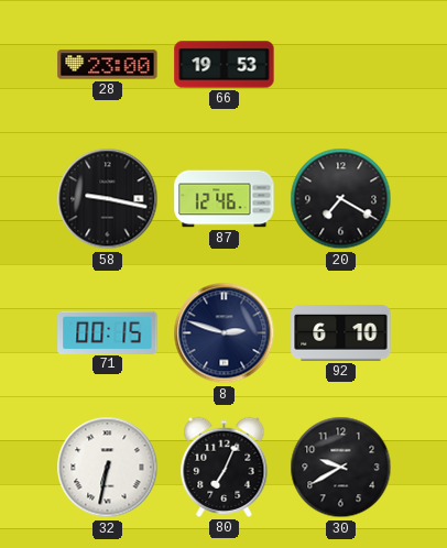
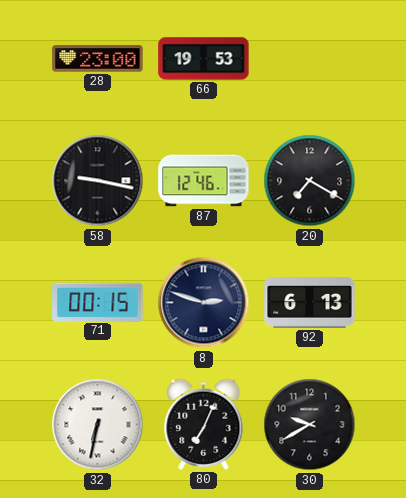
92: 6:10 -> 6:13
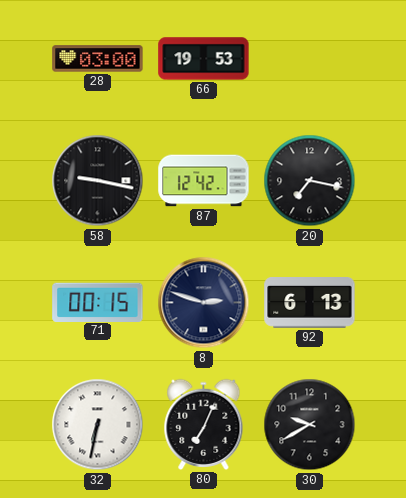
28: 23:00 -> 03:00
87: 12:46 -> 12:42
20: 7:20 -> 7:17
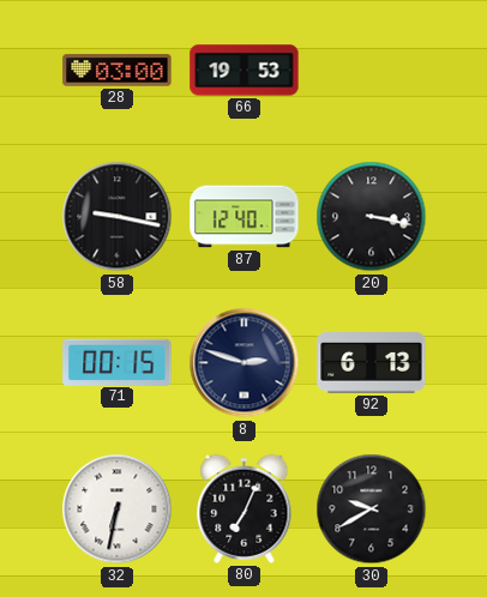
87: 12:42 -> 12:40
20: 7:17 -> 3:17
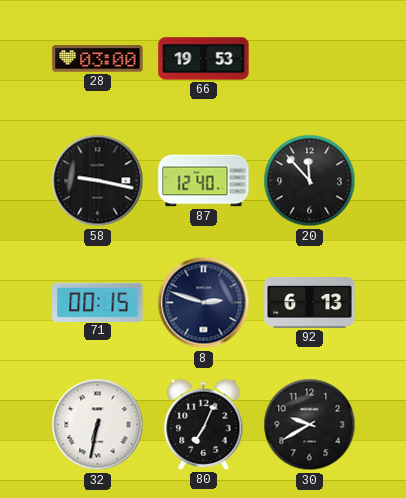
20: 3:17 -> 11:53
